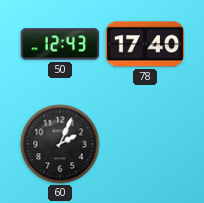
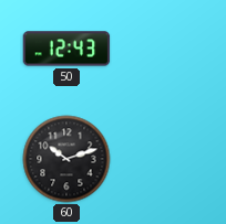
78: 17:40 -> none
60: 2:04 -> 10:12
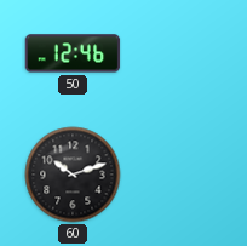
50: 12:43 -> 12:46
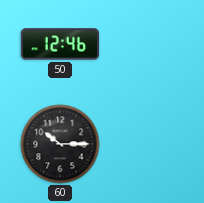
60: 10:12 -> 10:15
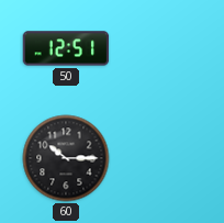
50: 12:46 -> 12:51
